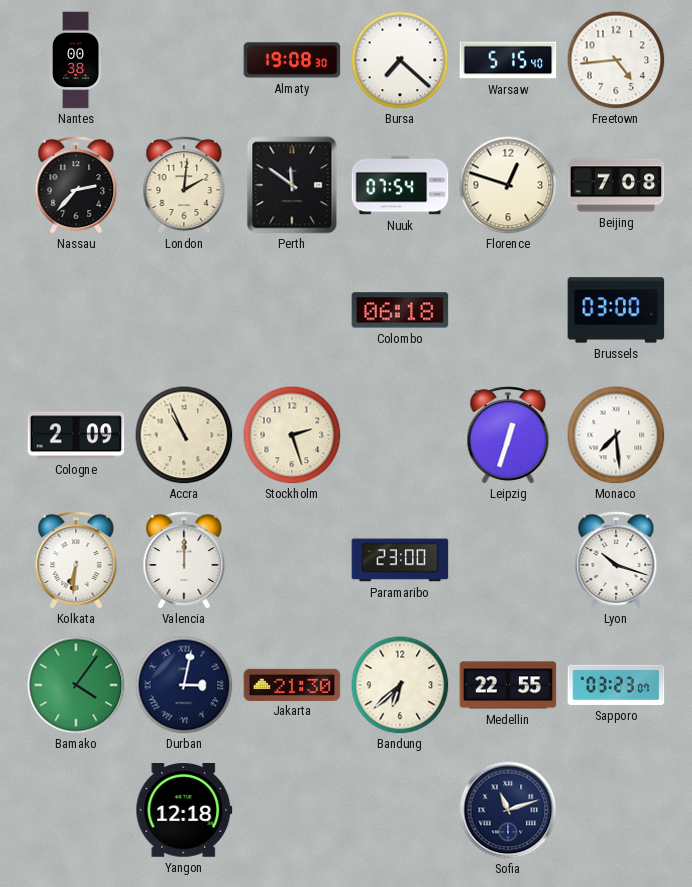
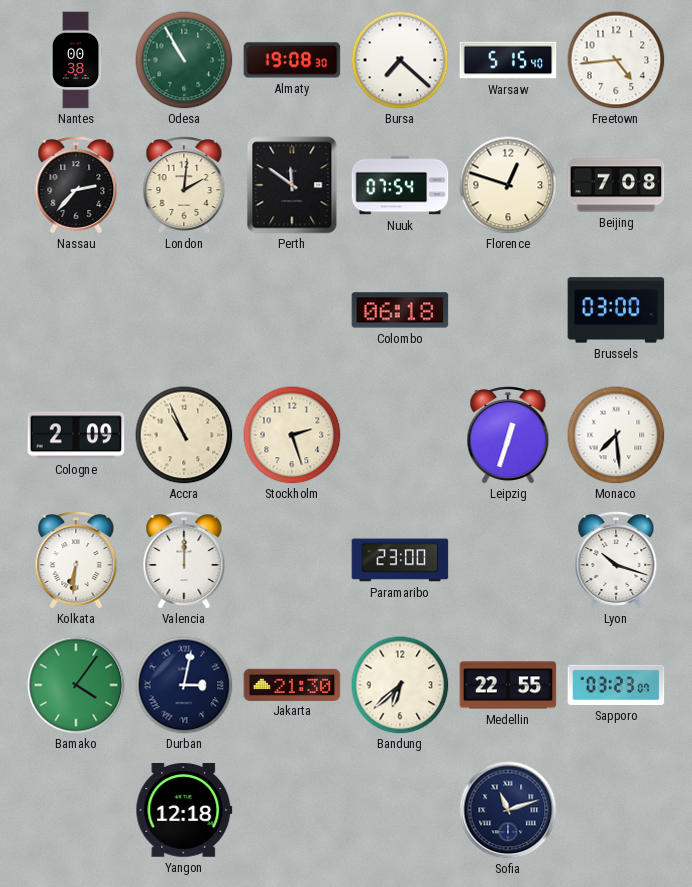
Odesa: none -> 10:55
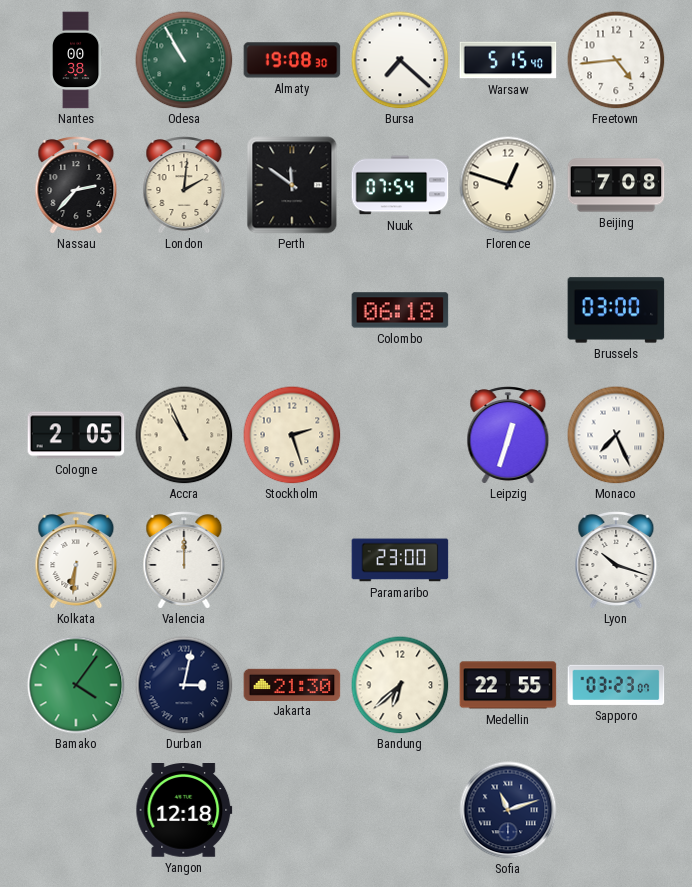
Cologne: 2:09 -> 2:05
Monaco: 7:29 -> 7:26
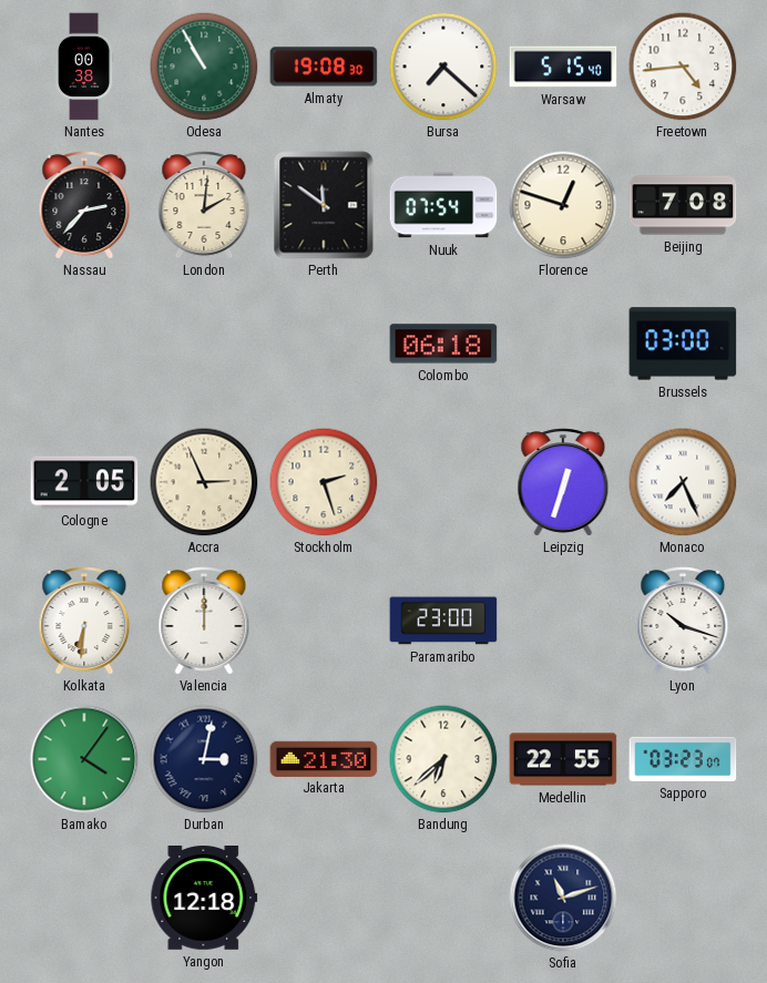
Accra: 10:56 -> 2:56
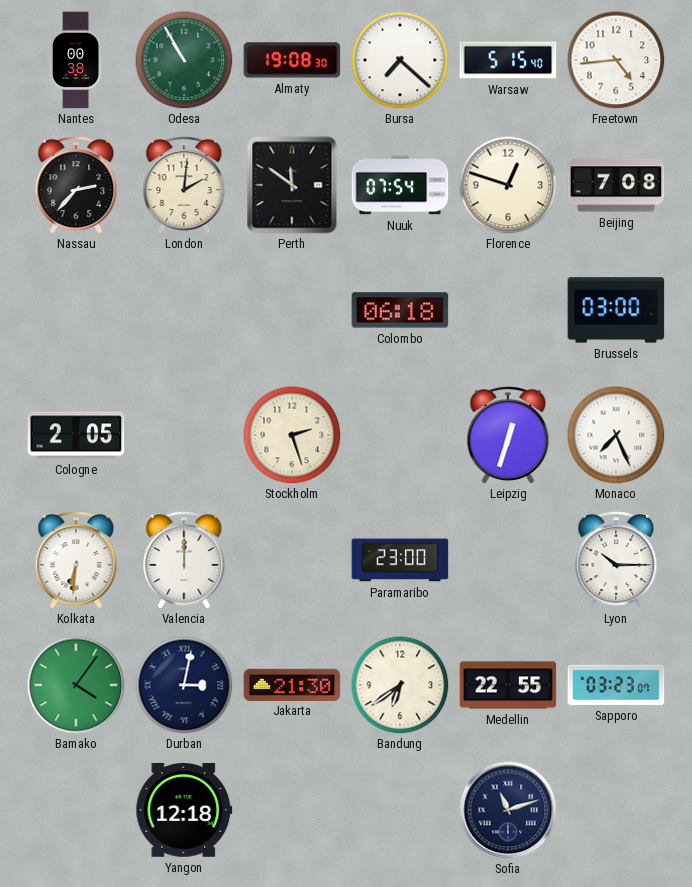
Accra: 2:56 -> none
Lyon: 10:18 -> 10:15
Bandung: 6:38 -> 6:39
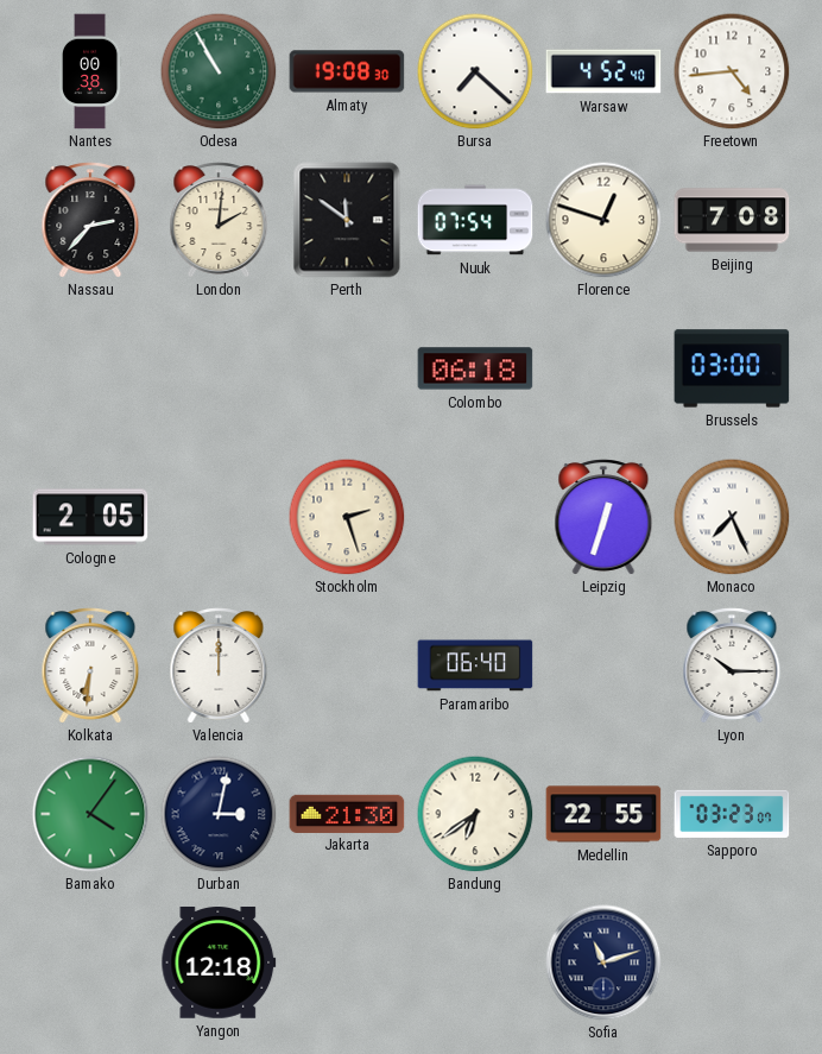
Warsaw: 5:15 -> 4:52
Paramaribo: 23:00 -> 06:40
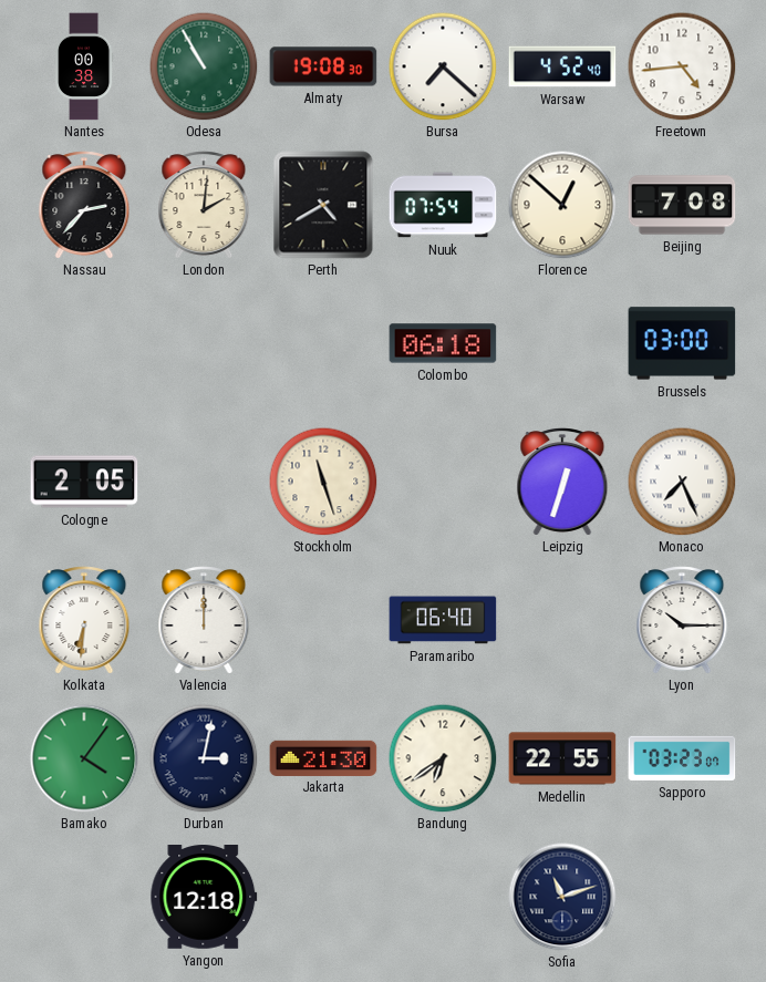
Perth: 11:51 -> 4:40
Florence: 12:48 -> 12:52
Stockholm: 2:27 -> 11:27
